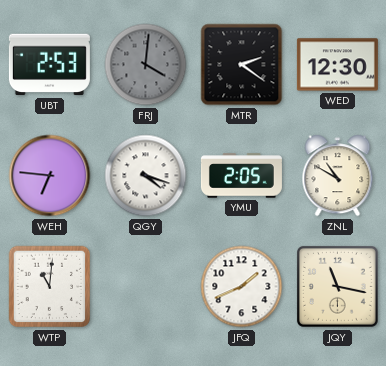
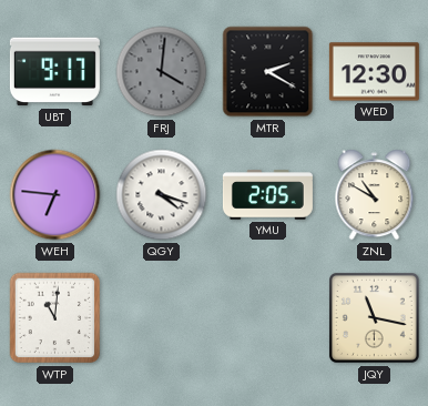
UBT: 2:53 -> 9:17
MTR: 2:21 -> 2:20
JFQ: 1:41 -> none
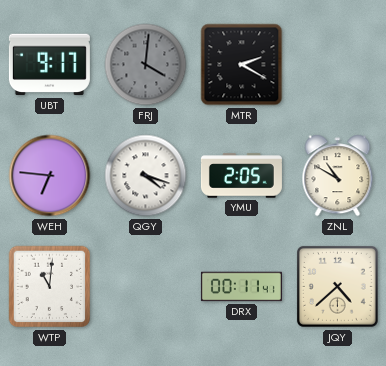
WED: 12:30 -> none
DRX: none -> 00:11
JQY: 11:17 -> 4:38
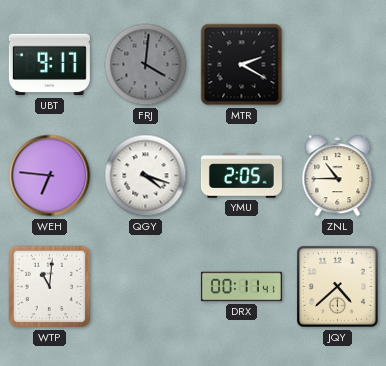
ZNL: 10:50 -> 10:45
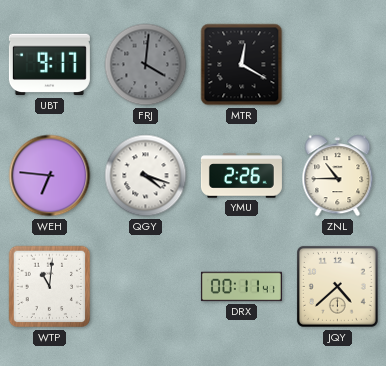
MTR: 2:20 -> 12:20
YMU: 2:05 -> 2:26
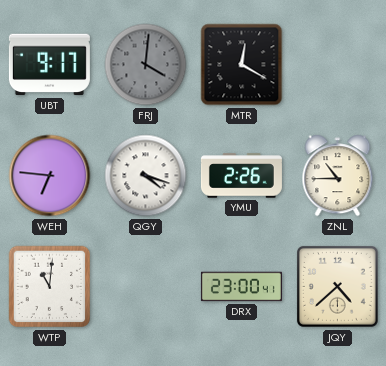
DRX: 00:11 -> 23:00
